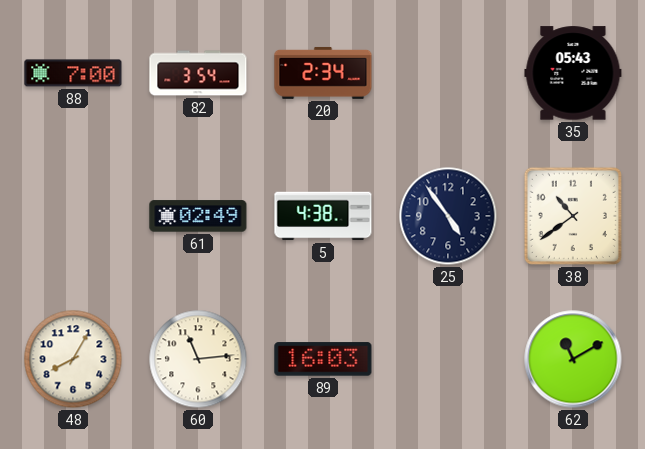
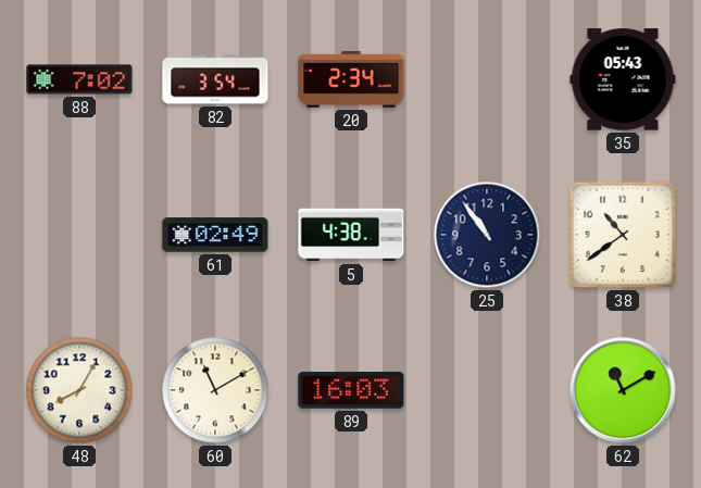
88: 7:00 -> 7:02
25: 4:54 -> 10:54
60: 11:14 -> 11:10
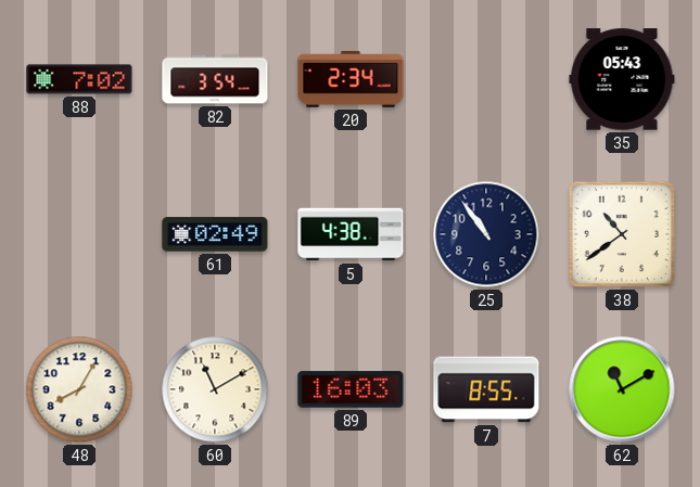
7: none -> 8:55
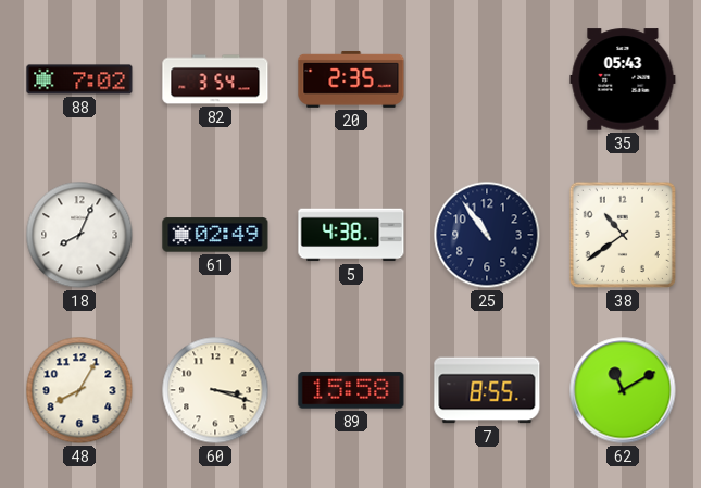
20: 2:34 -> 2:35
18: none -> 8:04
60: 11:10 -> 3:18
89: 16:03 -> 15:58
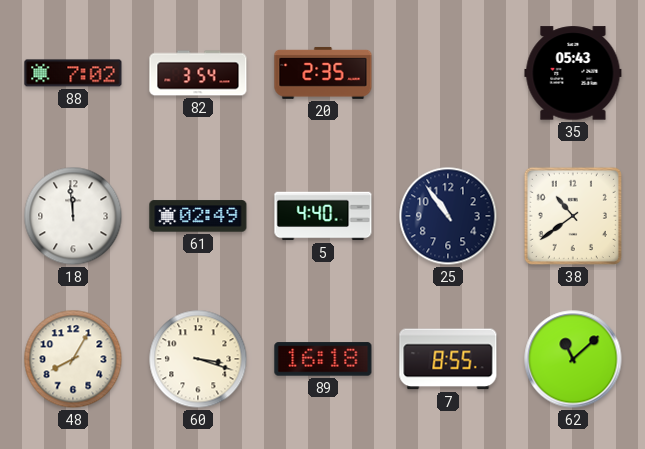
18: 8:04 -> 11:59
5: 4:38 -> 4:40
89: 15:58 -> 16:18
62: 11:10 -> 11:08
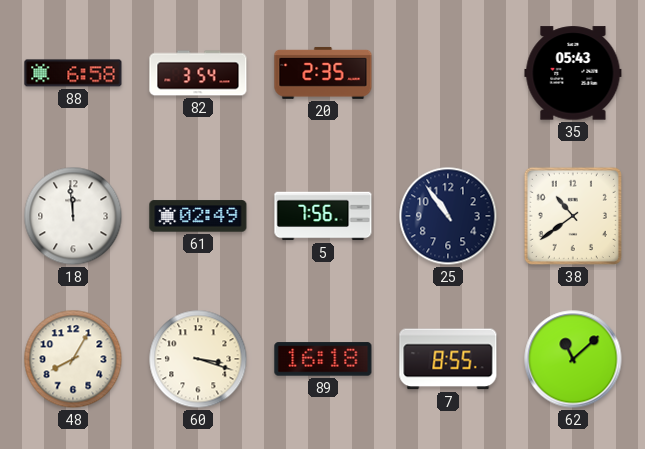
88: 7:02 -> 6:58
5: 4:40 -> 7:56
